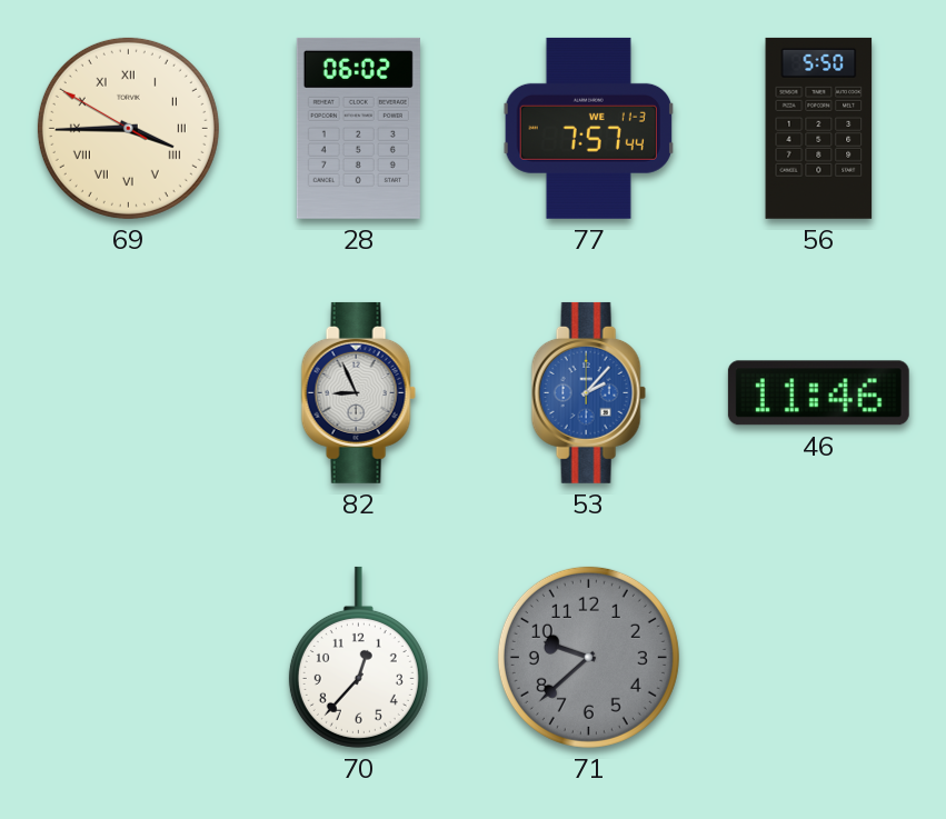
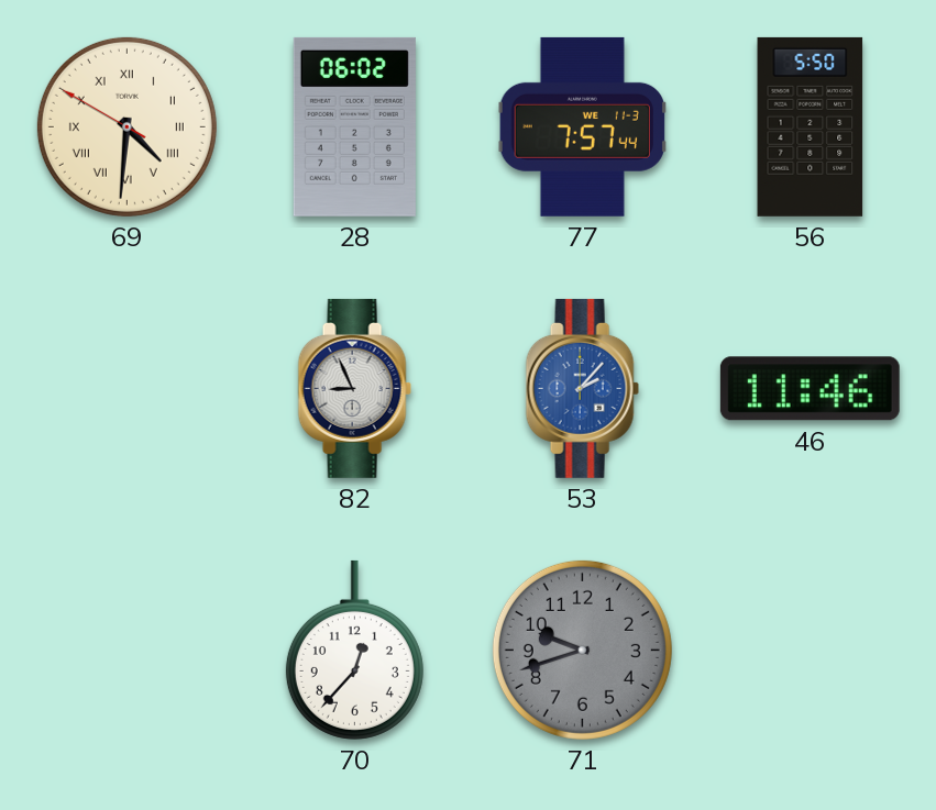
69: 3:44 -> 4:30
71: 9:38 -> 9:42
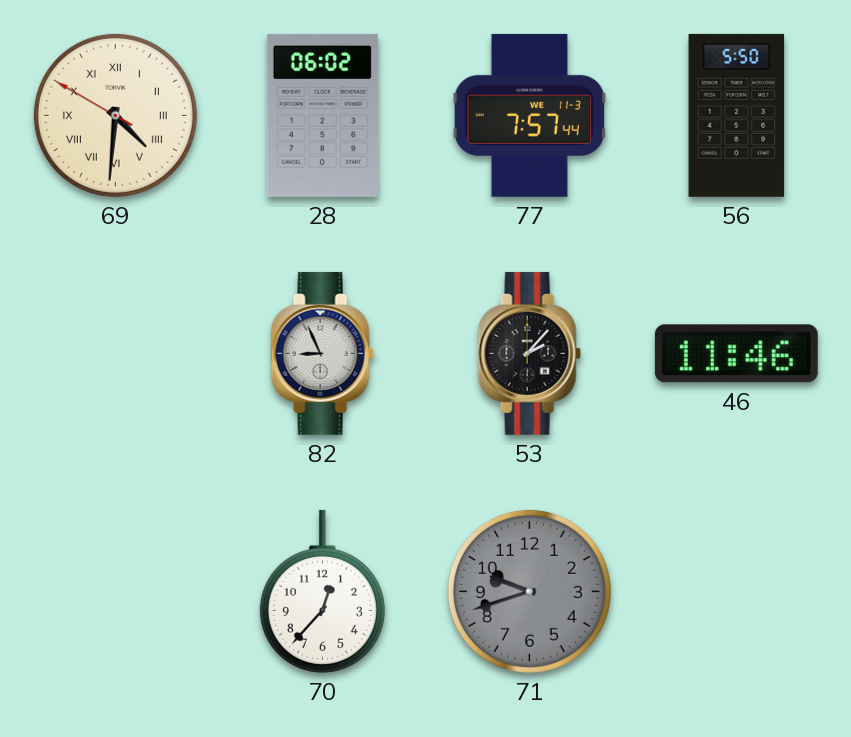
53 dial: blue -> black
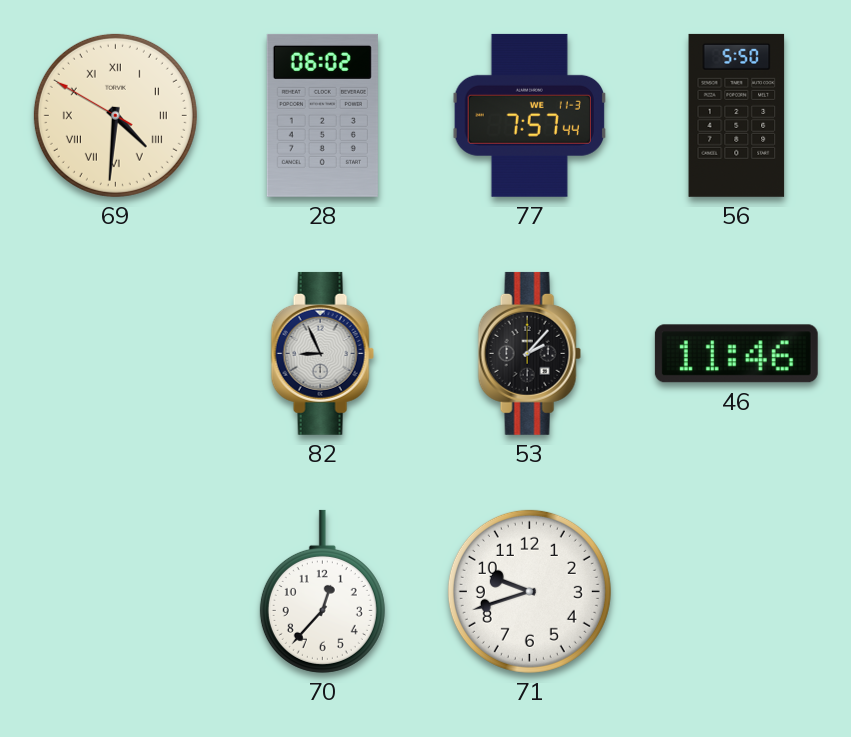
71 dial: grey -> white
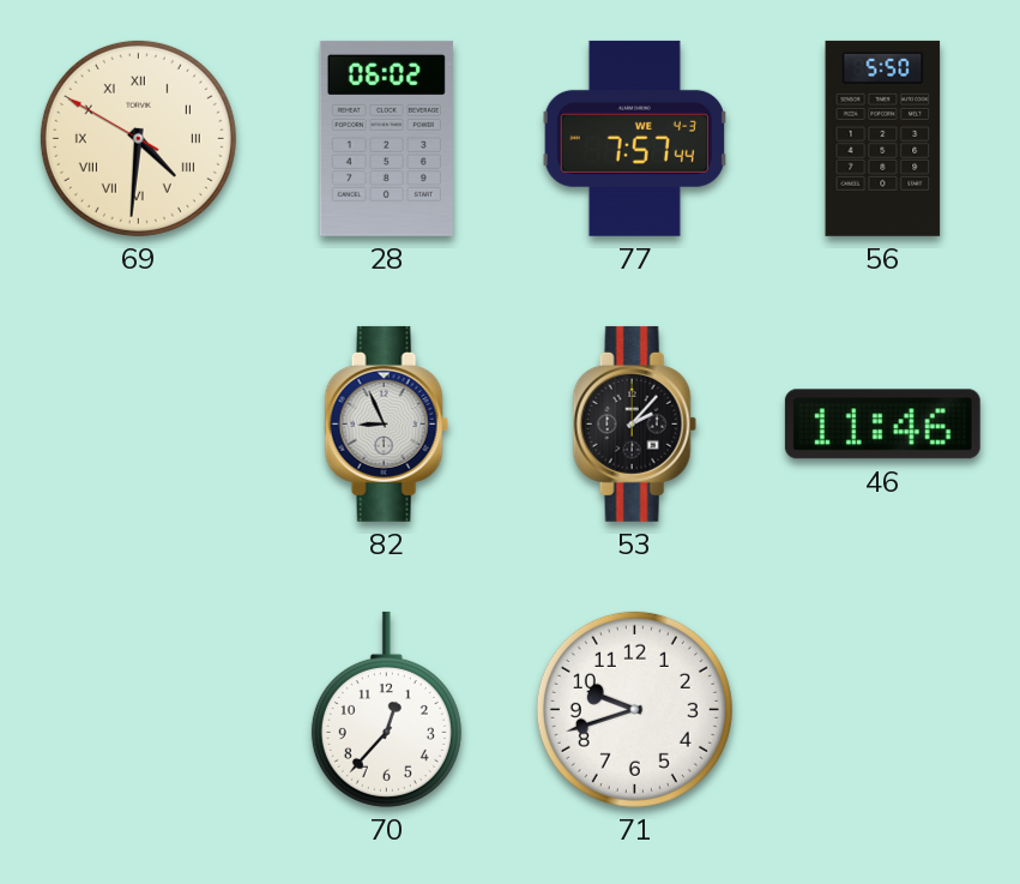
77 date: WE 11-3 -> WE 4-3
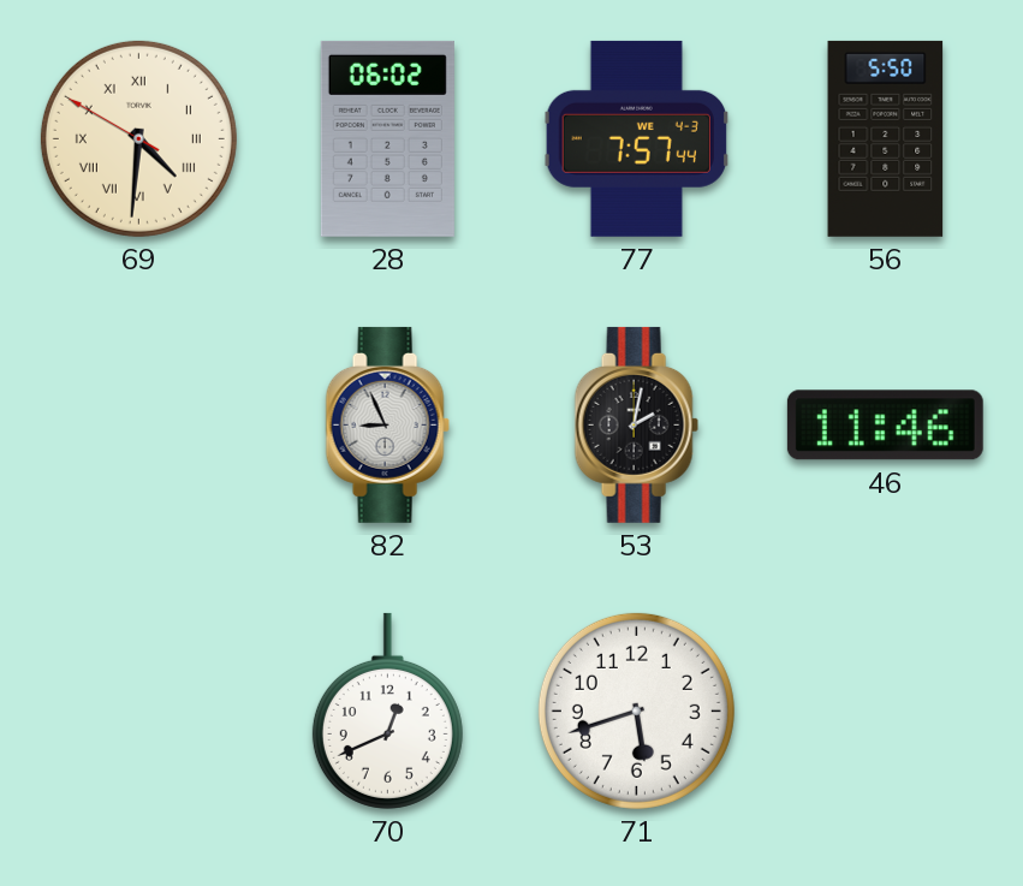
53: 2:07 -> 2:02
70: 12:37 -> 12:41
71: 9:42 -> 5:42
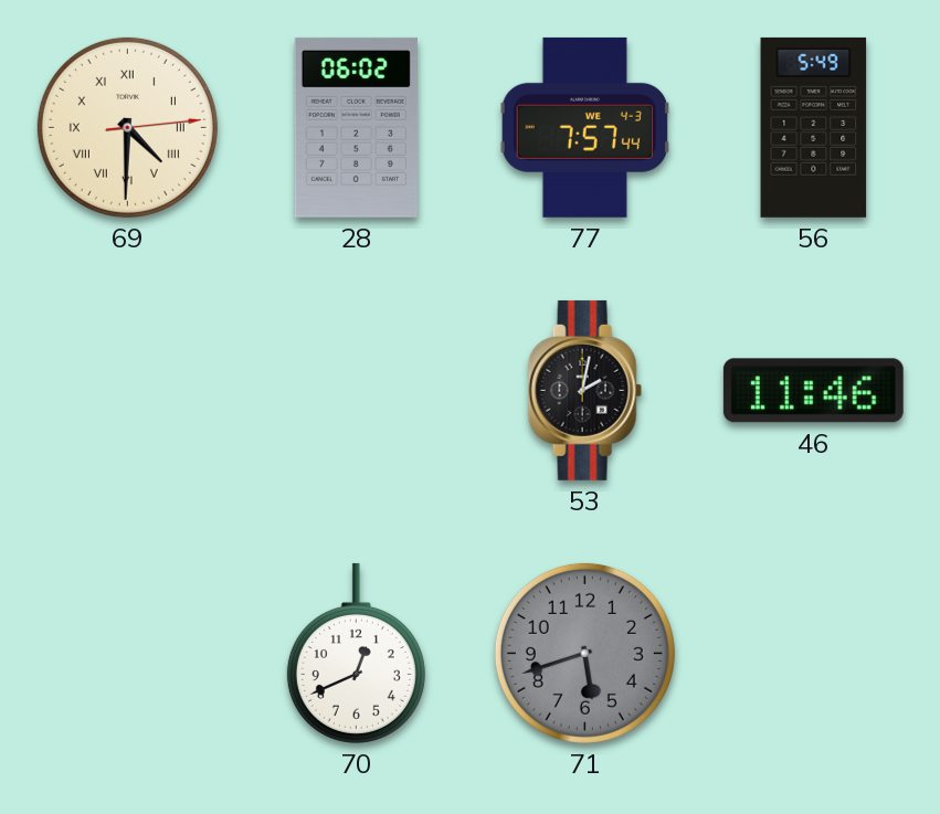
69: 4:30:50 -> 4:30:14
56: 5:50 -> 5:49
82: 8:56 -> none
71 dial: white -> grey
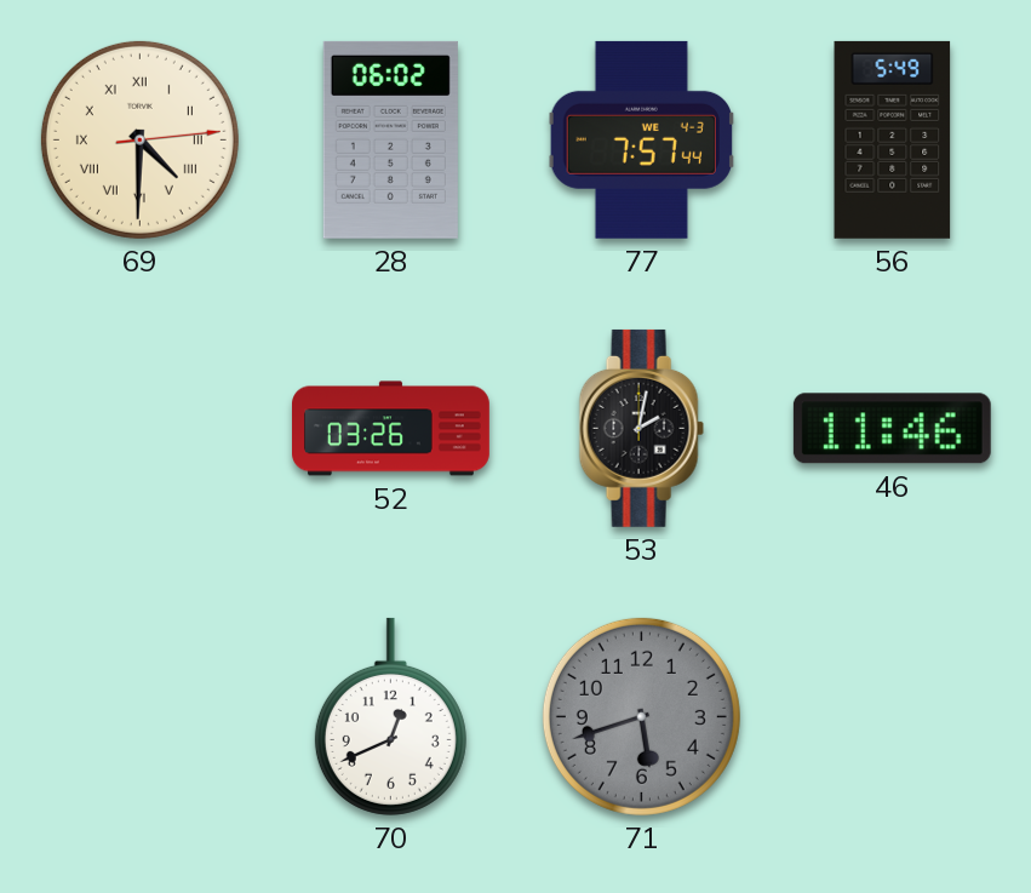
52: none -> 03:26
